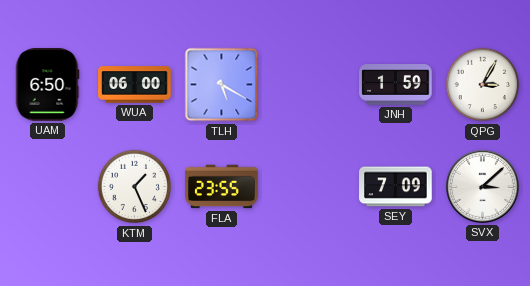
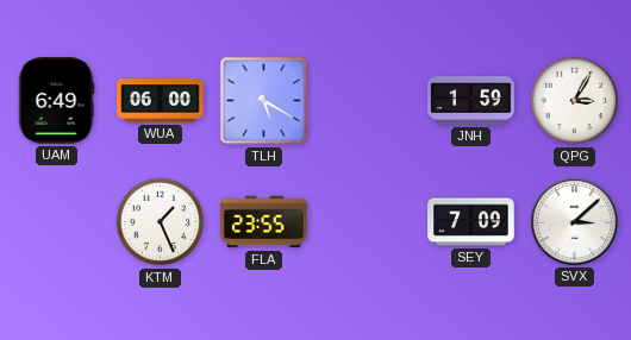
UAM: 6:50 -> 6:49
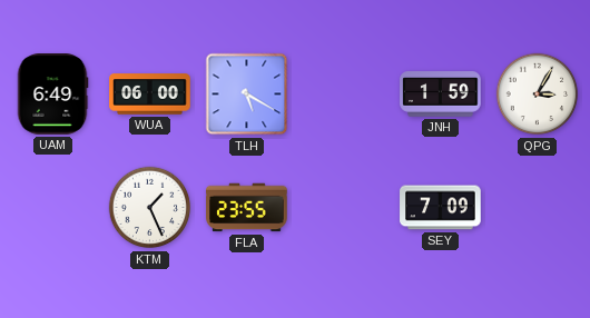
SVX: 3:08 -> none
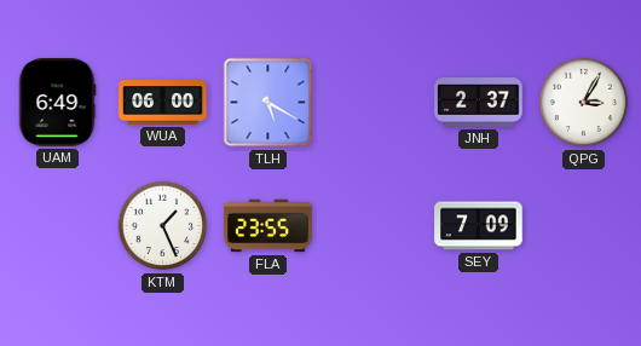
JNH: 1:59 -> 2:37
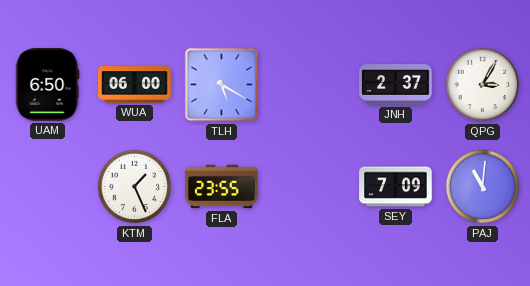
UAM: 6:49 -> 6:50
PAJ: none -> 11:01
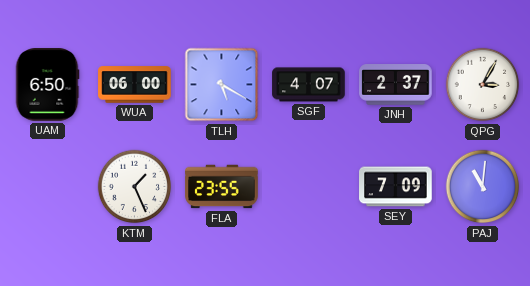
SGF: none -> 4:07
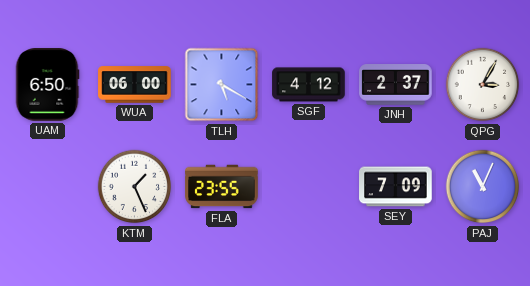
SGF: 4:07 -> 4:12
PAJ: 11:01 -> 11:04
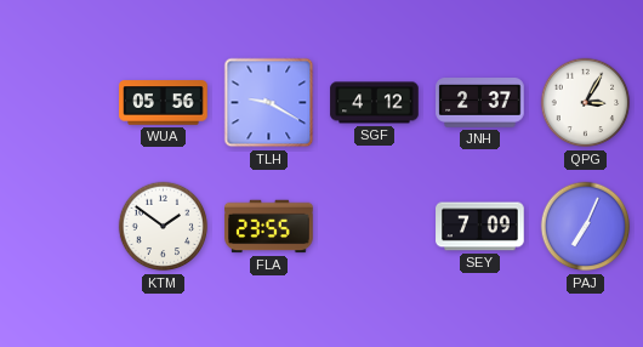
UAM: 6:50 -> none
WUA: 06:00 -> 05:56
TLH: 5:20 -> 9:20
KTM: 1:26 -> 1:51
PAJ: 11:04 -> 7:04
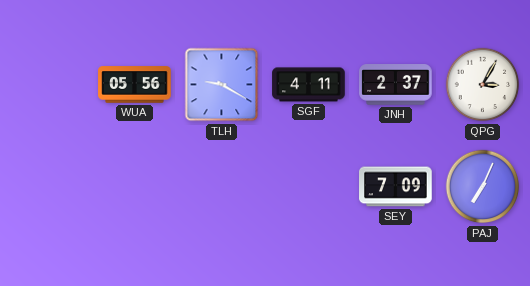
SGF: 4:12 -> 4:11
KTM: 1:51 -> none
FLA: 23:55 -> none
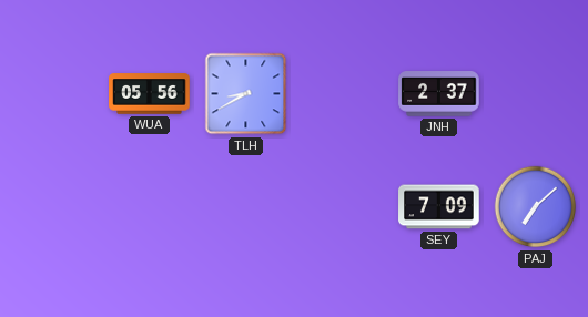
TLH: 9:20 -> 8:40
SGF: 4:11 -> none
QPG: 3:05 -> none
PAJ: 7:04 -> 7:08
